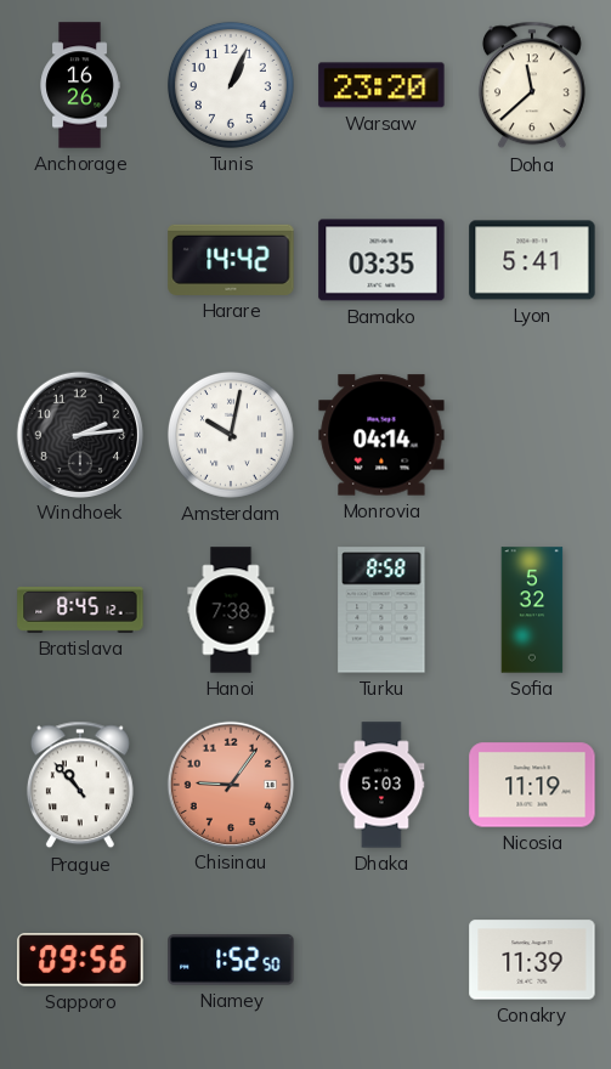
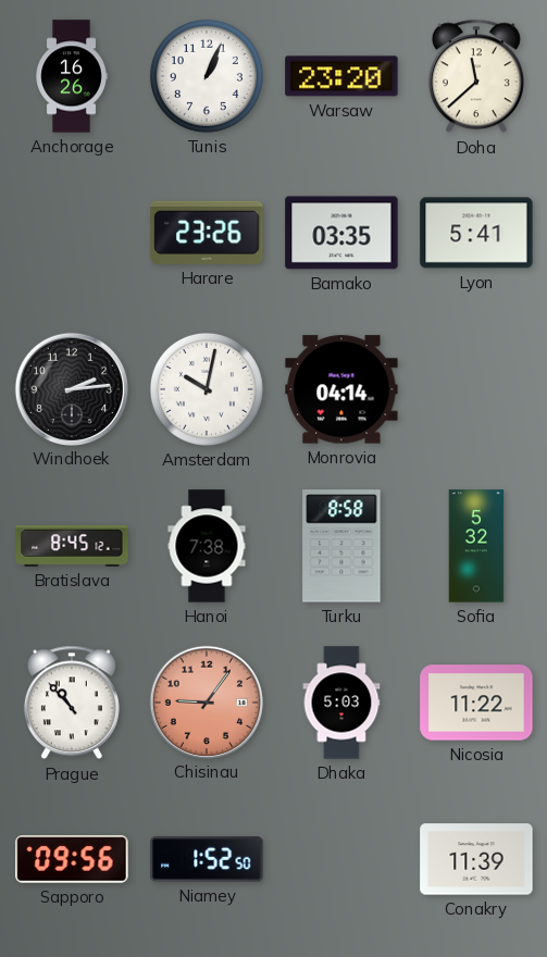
Harare: 14:42 -> 23:26
Nicosia: 11:19 -> 11:22
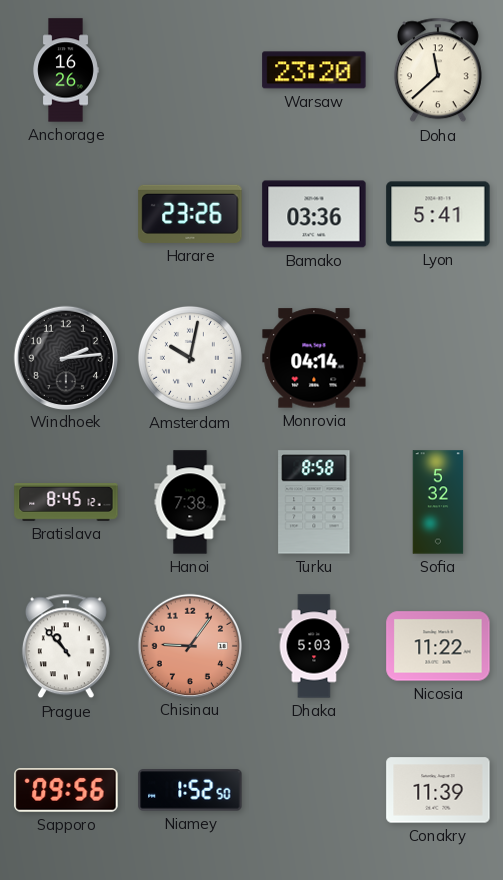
Tunis: 1:04 -> none
Bamako: 03:35 -> 03:36
